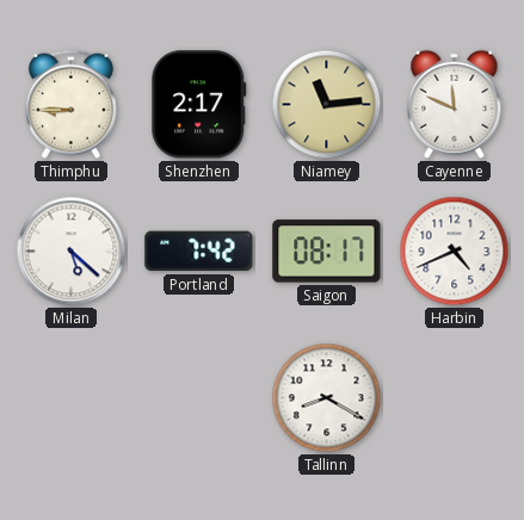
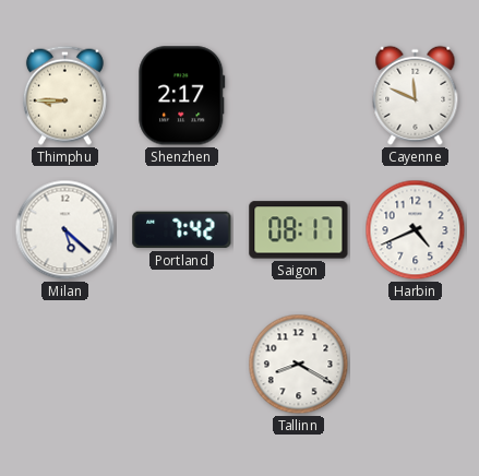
Niamey: 11:14 -> none
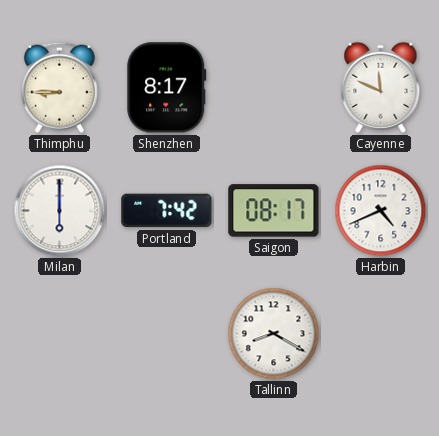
Shenzhen: 2:17 -> 8:17
Milan: 5:22 -> 6:00
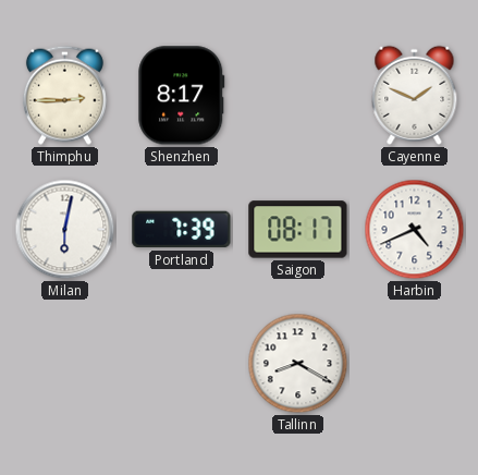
Thimphu: 8:45 -> 2:45
Cayenne: 11:49 -> 1:49
Milan: 6:00 -> 6:02
Portland: 7:42 -> 7:39
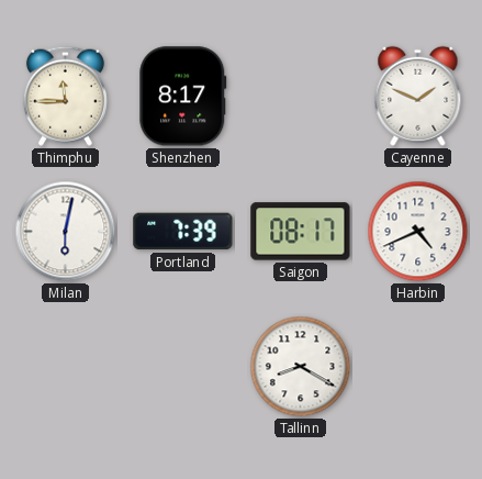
Thimphu: 2:45 -> 11:45
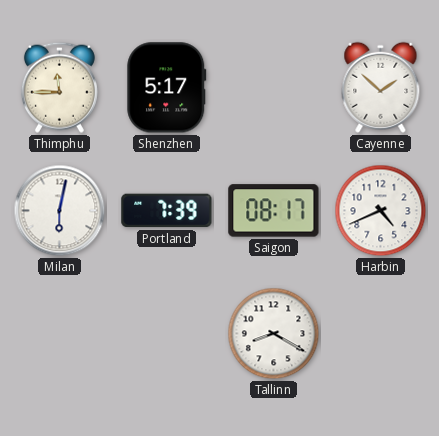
Shenzhen: 8:17 -> 5:17
Cayenne: 1:49 -> 1:52
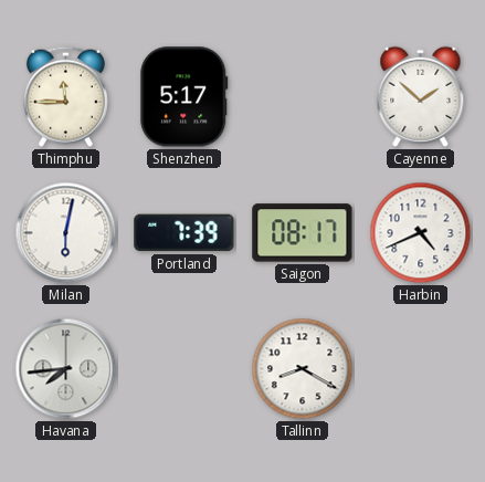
Havana: none -> 7:44
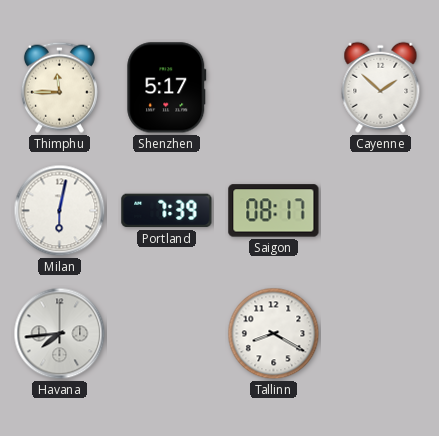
Harbin: 4:41 -> none
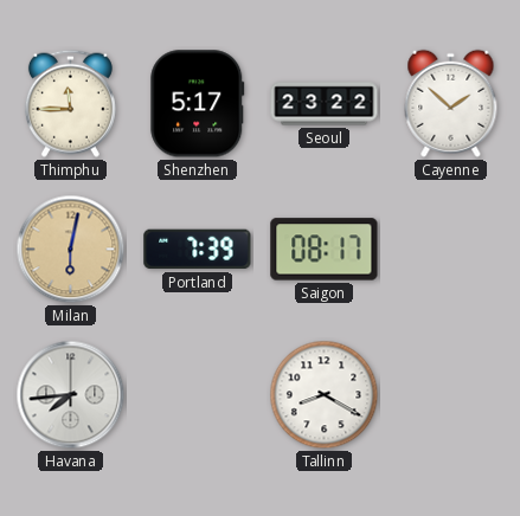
Seoul: none -> 23:22
Milan dial: white -> champagne
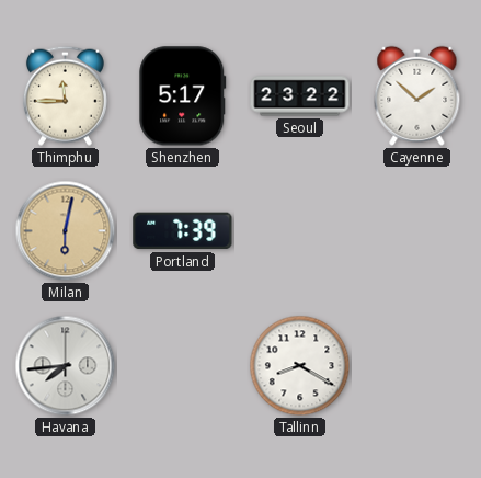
Saigon: 08:17 -> none
